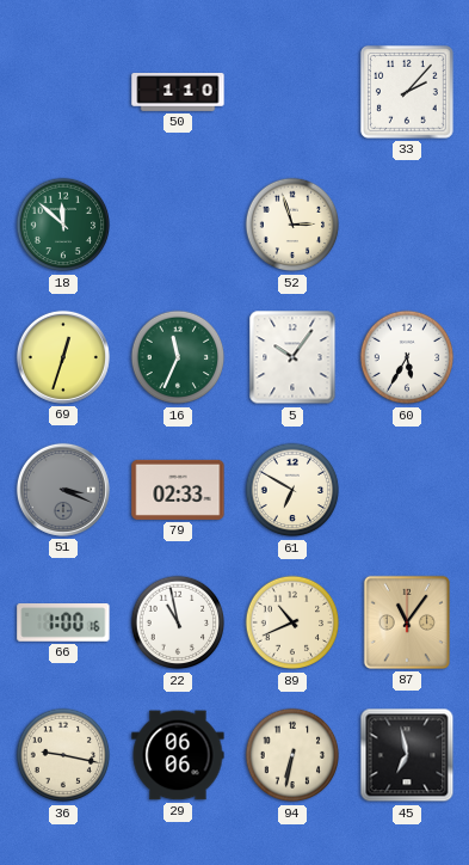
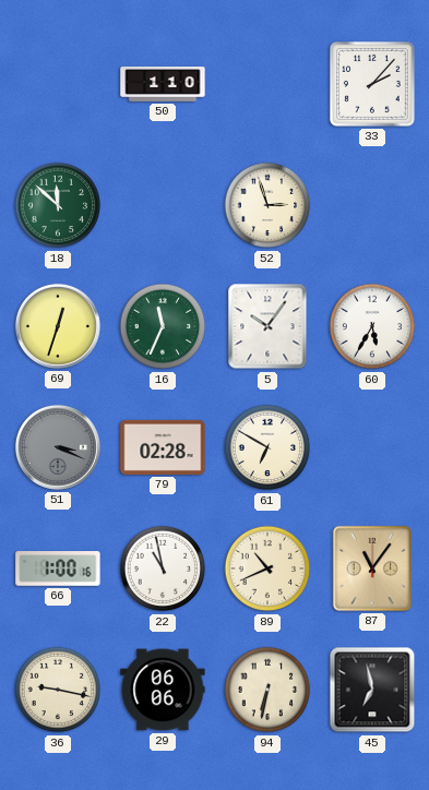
79: 02:33 -> 02:28
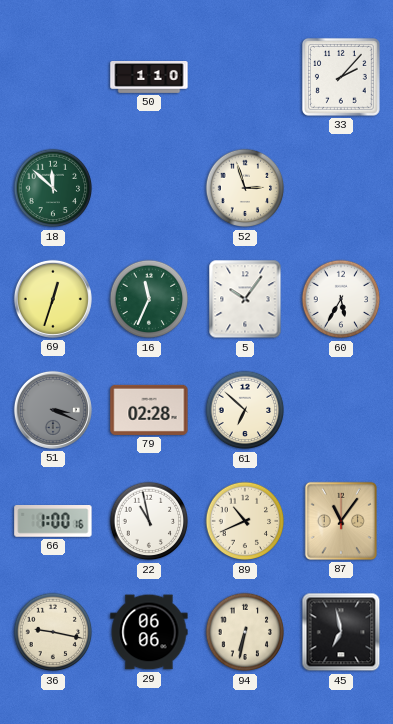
61: 6:50 -> 6:52
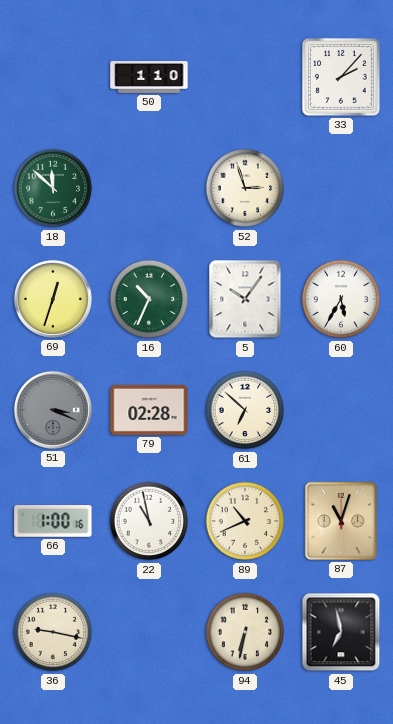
16: 11:34 -> 10:34
87: 11:06 -> 11:03
29: 06:06 -> none
